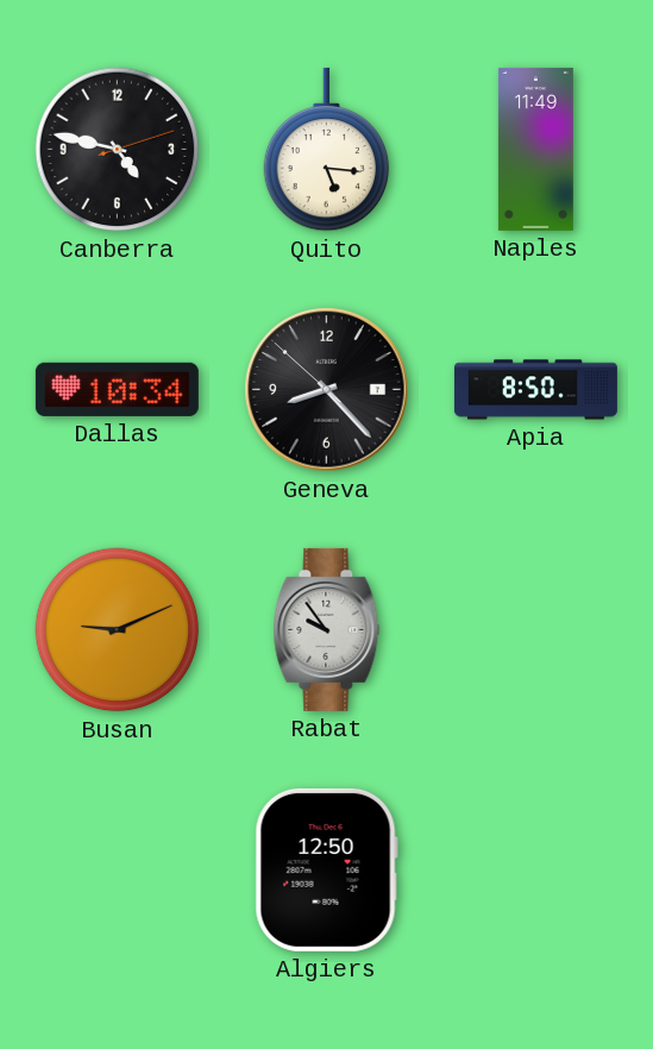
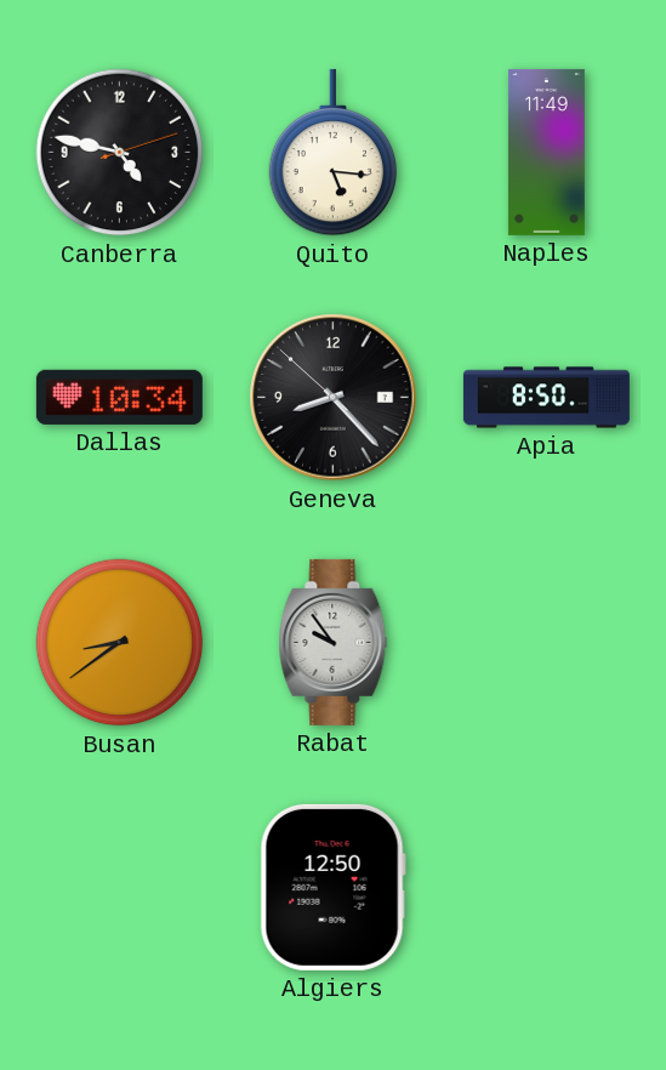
Busan: 9:11 -> 8:39
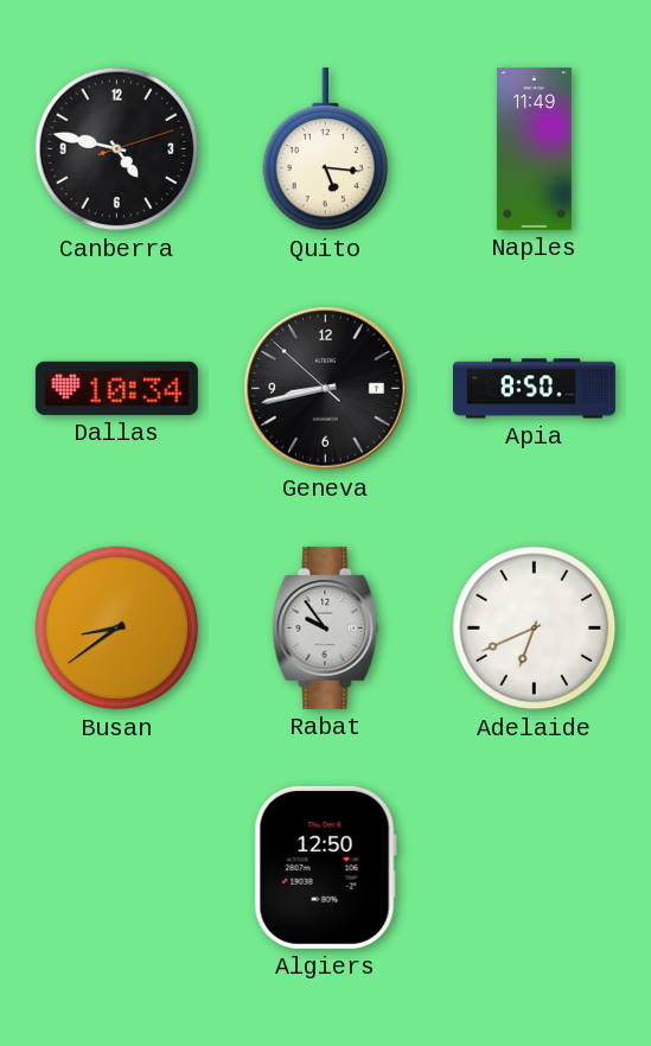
Geneva: 8:22 -> 8:42
Adelaide: none -> 6:41
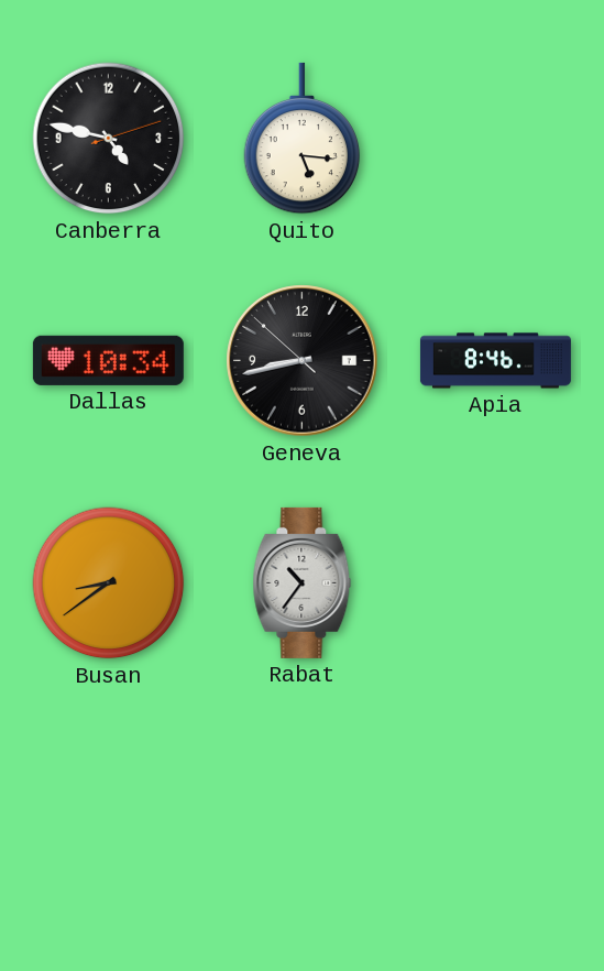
Naples: 11:49 -> none
Apia: 8:50 -> 8:46
Rabat: 9:54 -> 10:36
Adelaide: 6:41 -> none
Algiers: 12:50 -> none
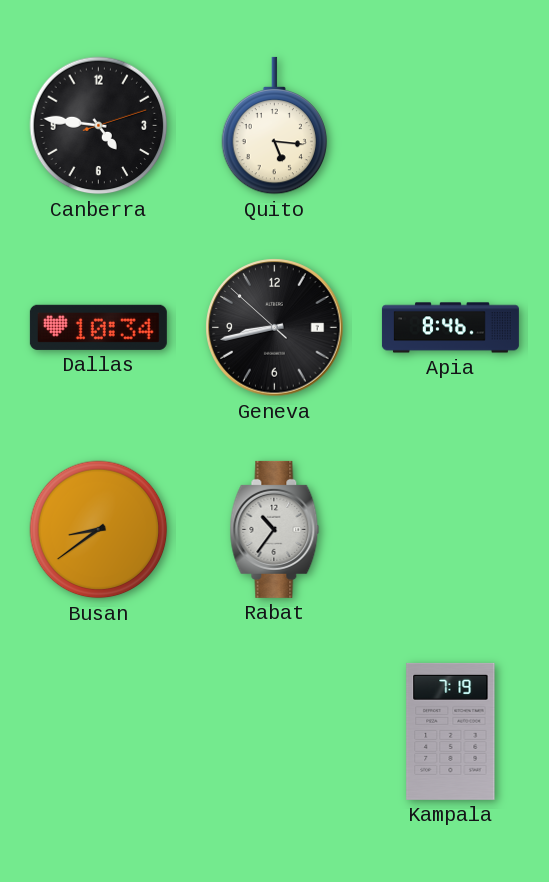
Canberra: 4:47 -> 4:46
Kampala: none -> 7:19
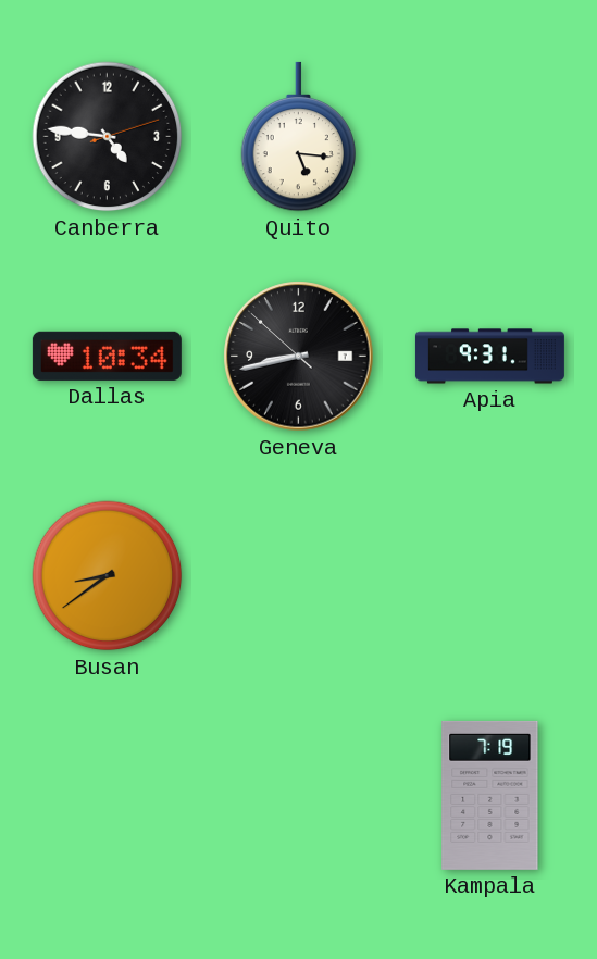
Apia: 8:46 -> 9:31
Rabat: 10:36 -> none
